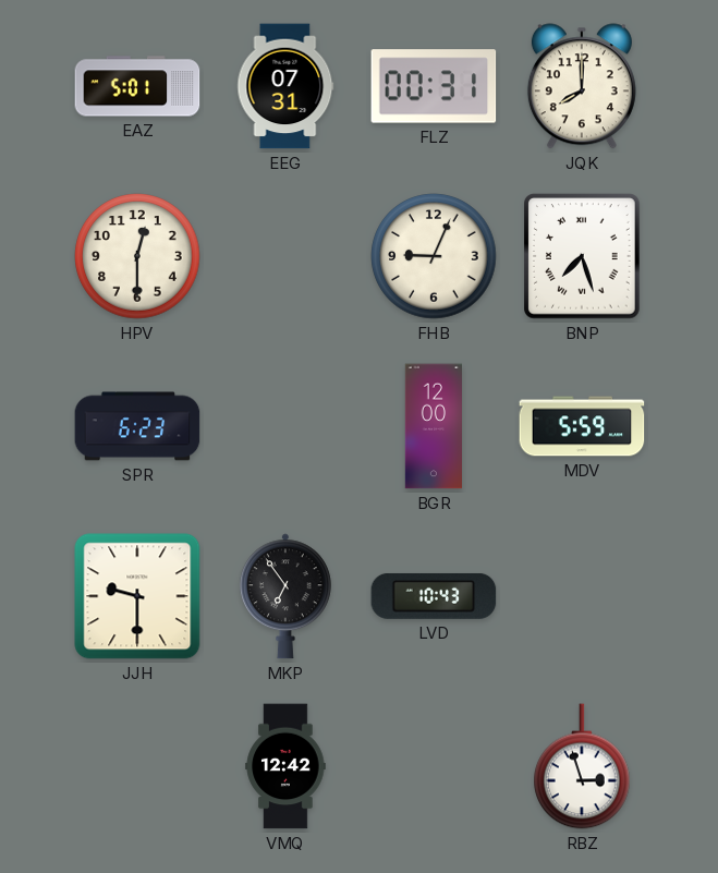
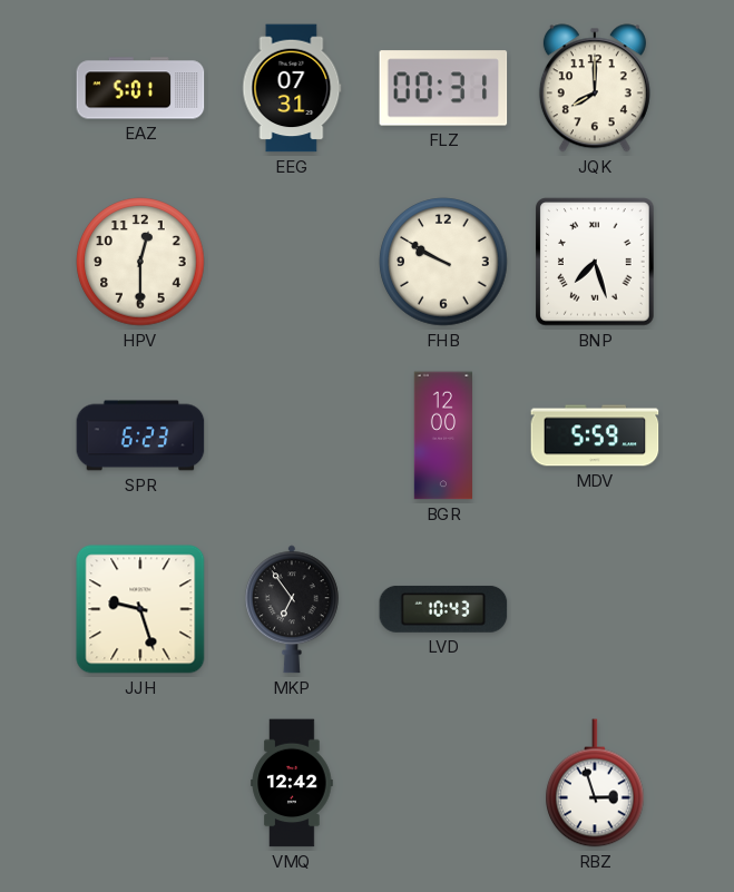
FHB: 9:04 -> 9:50
JJH: 9:30 -> 9:27
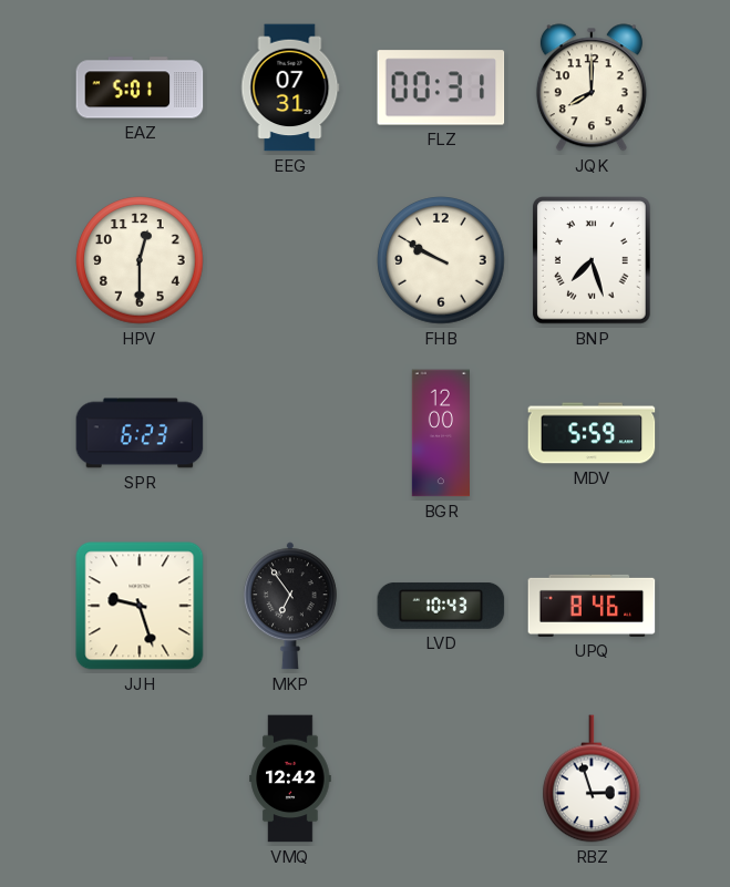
UPQ: none -> 8:46
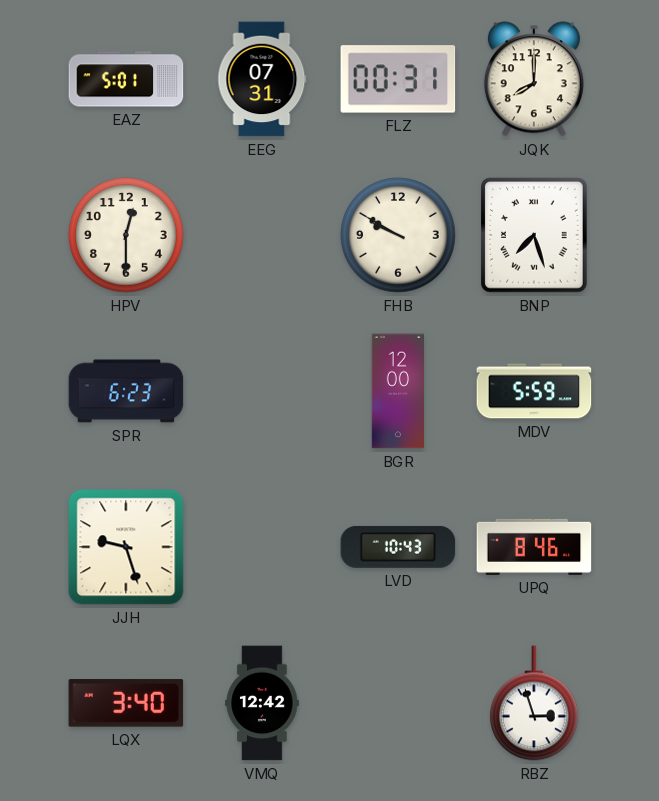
MKP: 6:54 -> none
LQX: none -> 3:40
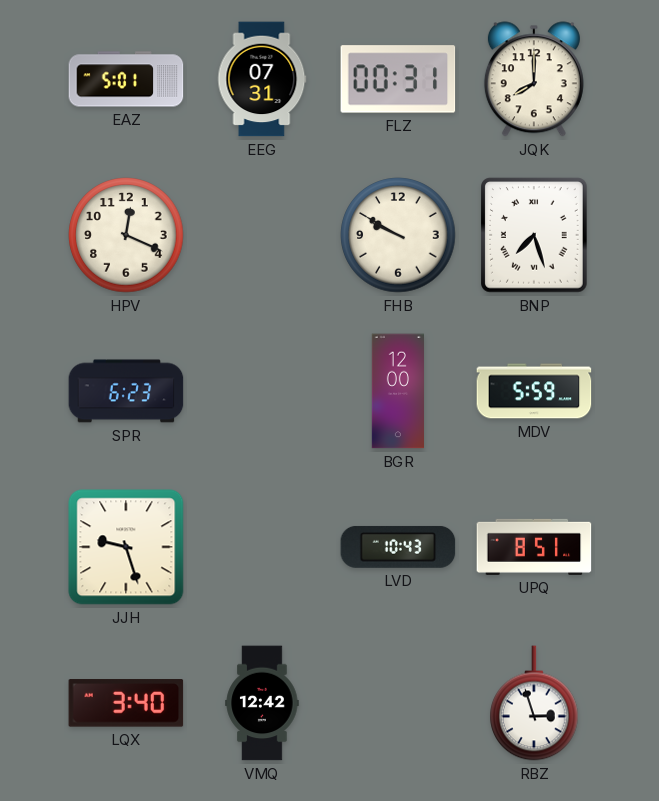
HPV: 12:30 -> 12:19
UPQ: 8:46 -> 8:51
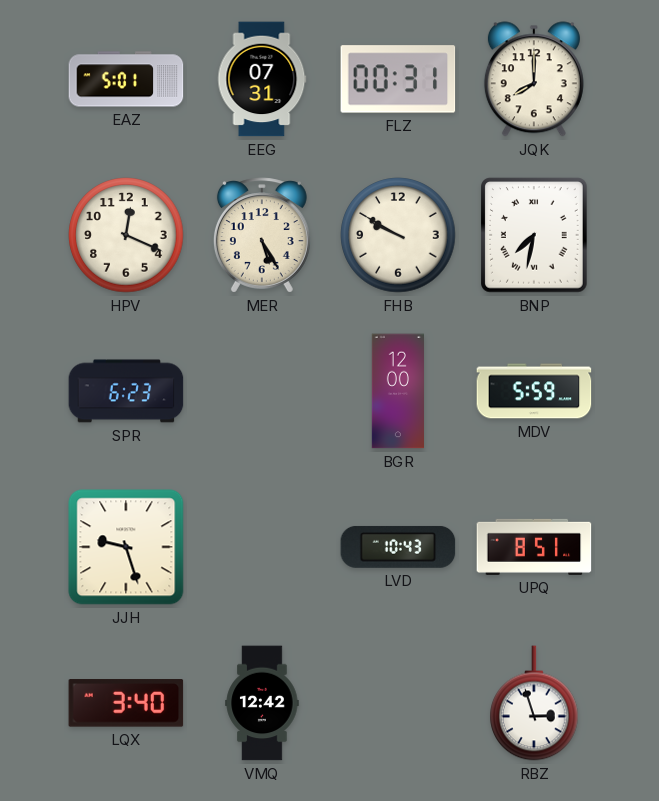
MER: none -> 5:25
BNP: 7:27 -> 7:32
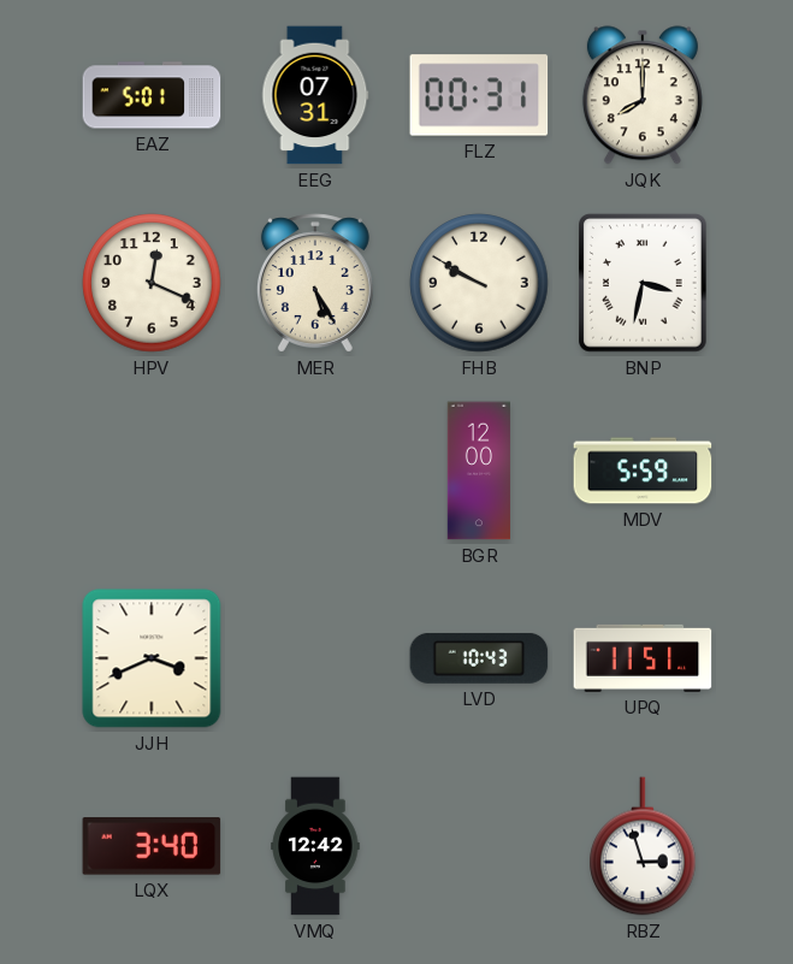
BNP: 7:32 -> 3:32
SPR: 6:23 -> none
JJH: 9:27 -> 3:41
UPQ: 8:51 -> 11:51
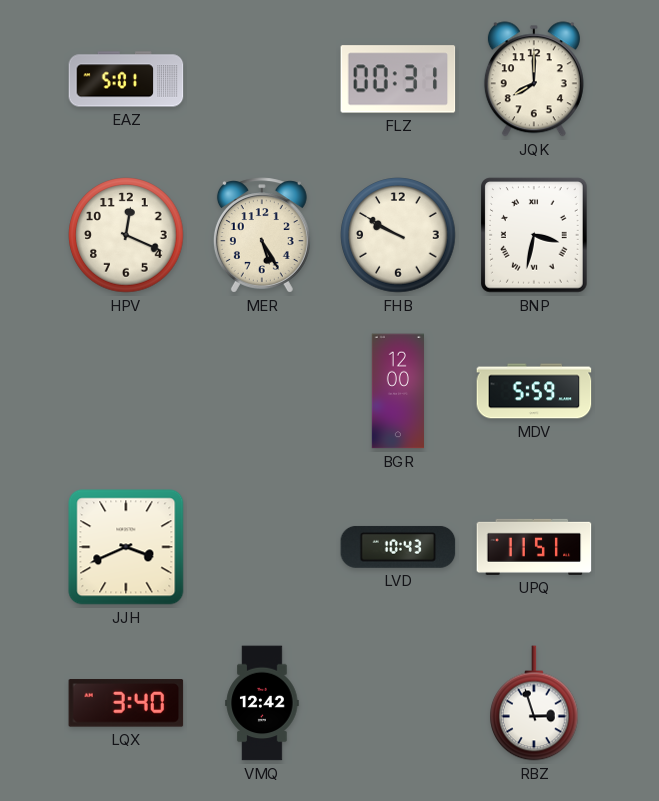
EEG: 07:31 -> none
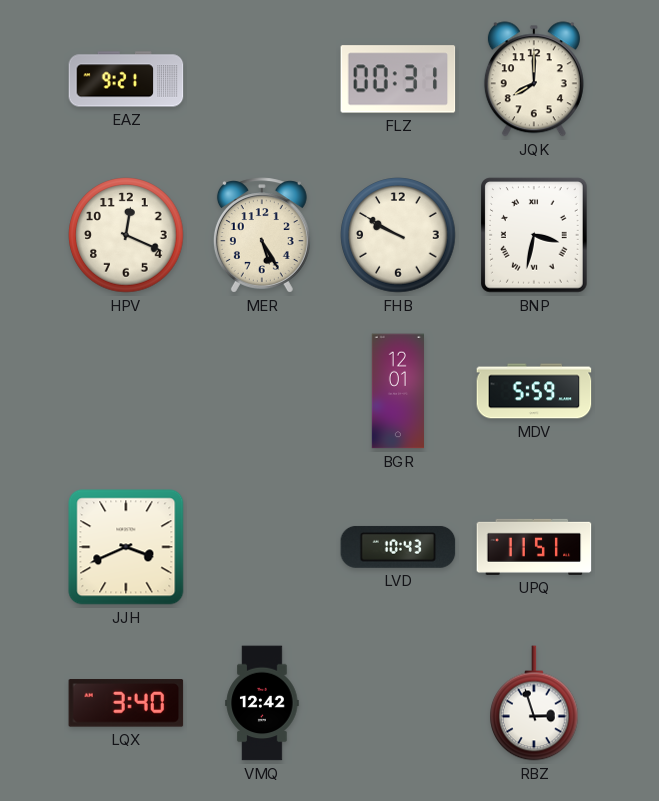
EAZ: 5:01 -> 9:21
BGR: 12:00 -> 12:01
